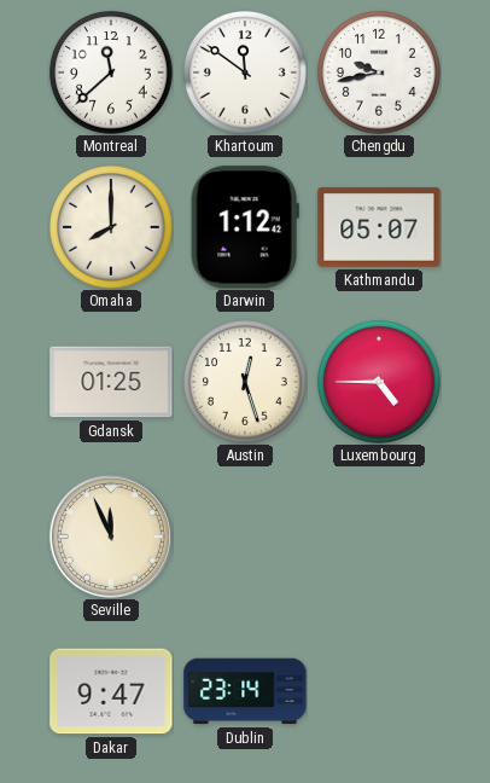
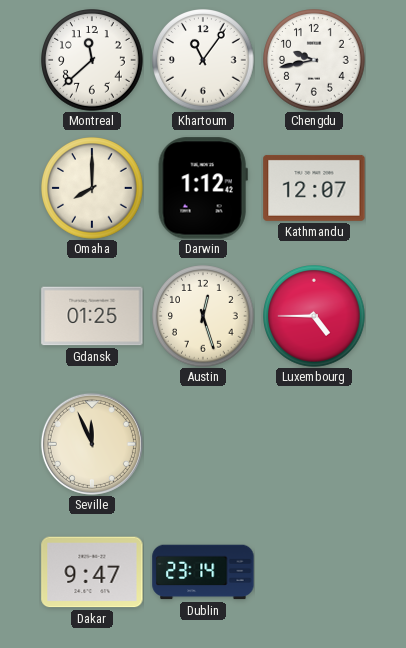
Khartoum: 11:51 -> 11:06
Kathmandu: 05:07 -> 12:07
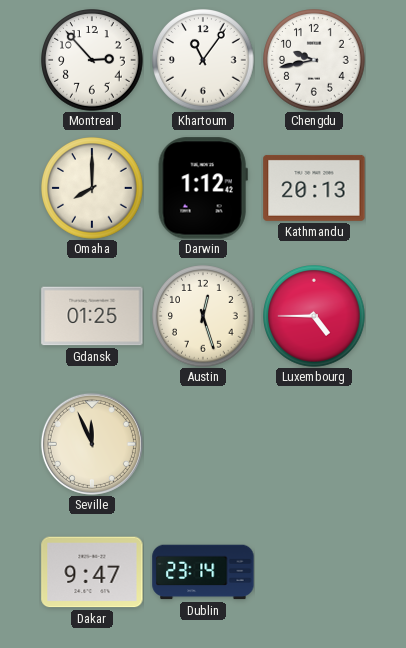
Montreal: 11:38 -> 2:53
Kathmandu: 12:07 -> 20:13
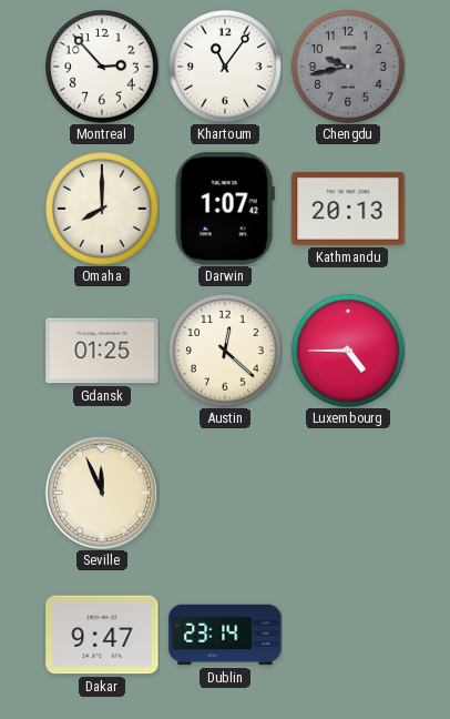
Chengdu dial: white -> grey
Darwin: 1:12 -> 1:07
Austin: 12:27 -> 12:22
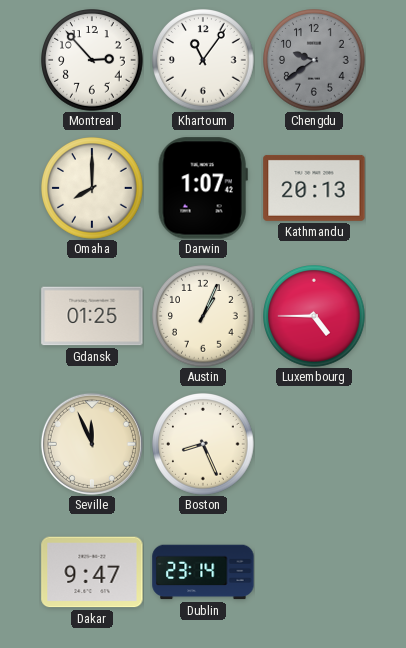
Chengdu: 9:43 -> 9:39
Austin: 12:22 -> 1:04
Boston: none -> 8:26
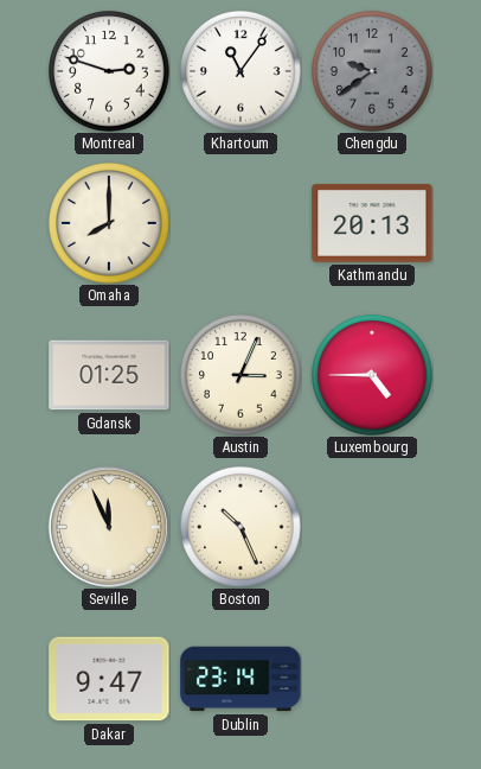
Montreal: 2:53 -> 2:48
Darwin: 1:07 -> none
Austin: 1:04 -> 3:04
Boston: 8:26 -> 10:26
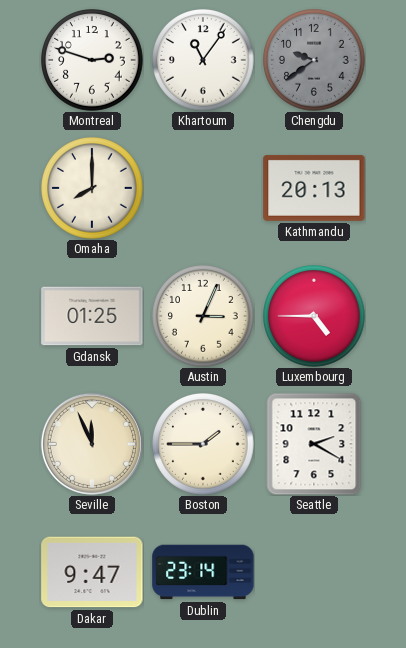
Boston: 10:26 -> 1:45
Seattle: none -> 2:20
